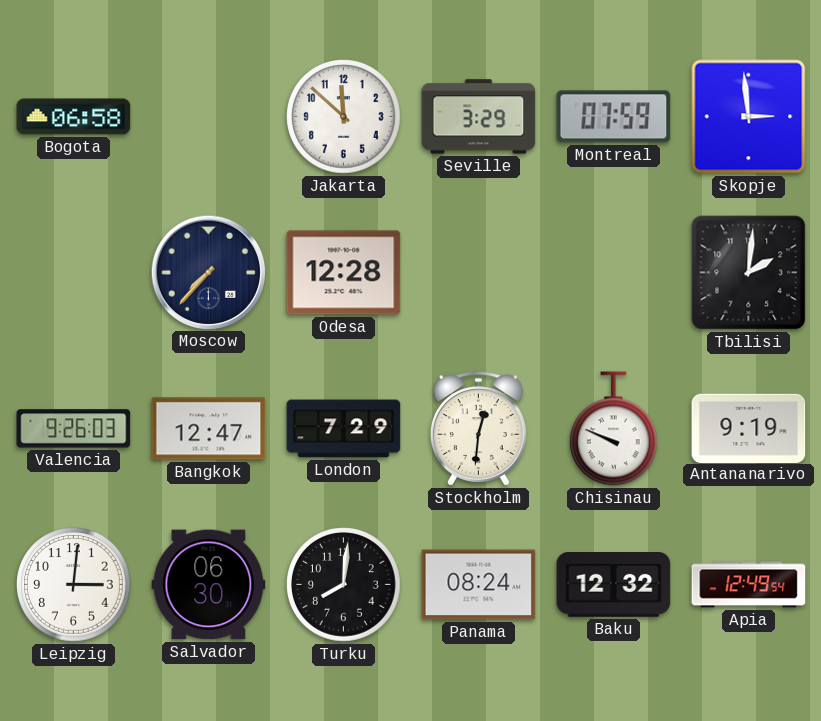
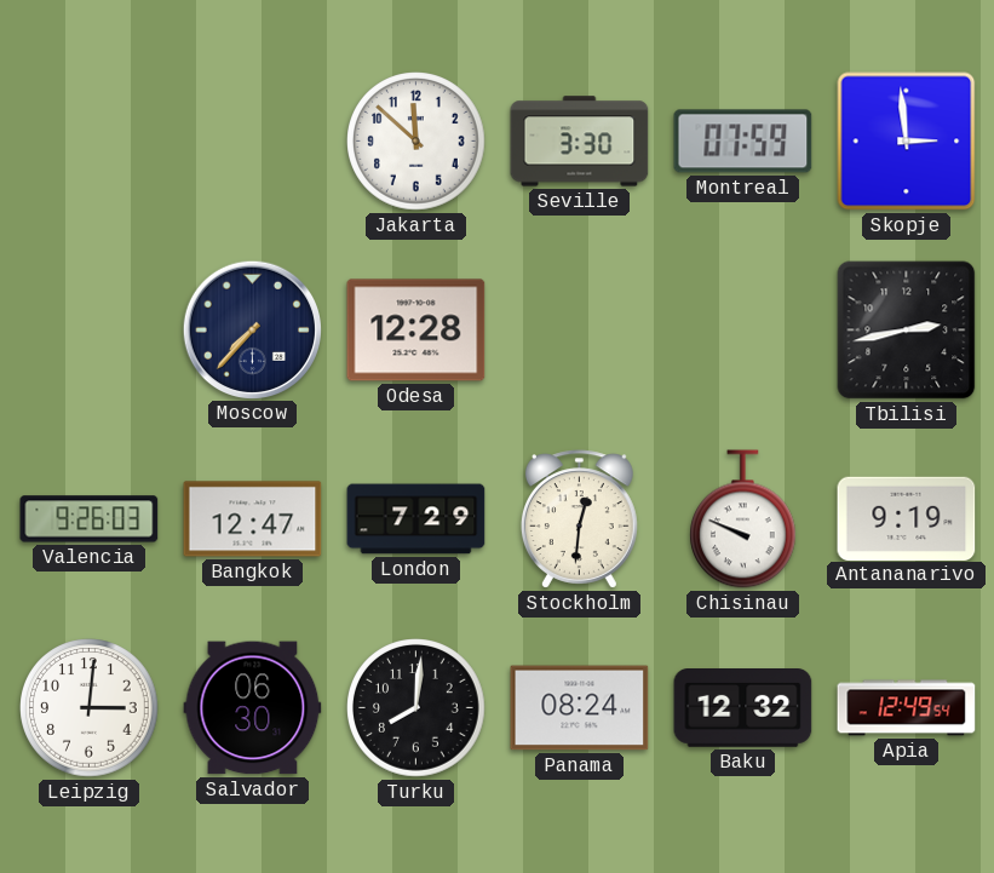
Bogota: 06:58 -> none
Seville: 3:29 -> 3:30
Tbilisi: 2:01 -> 2:43
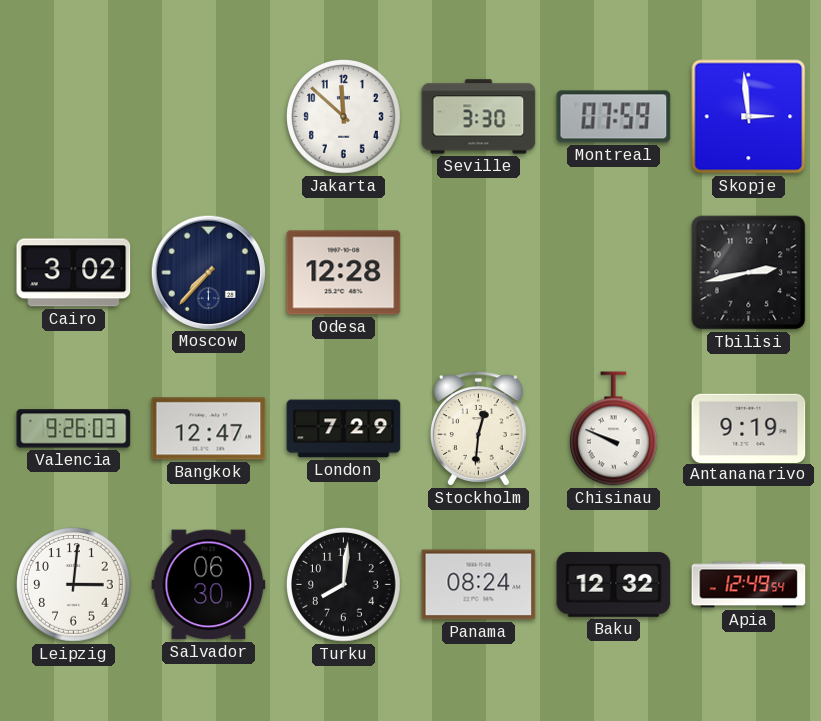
Cairo: none -> 3:02
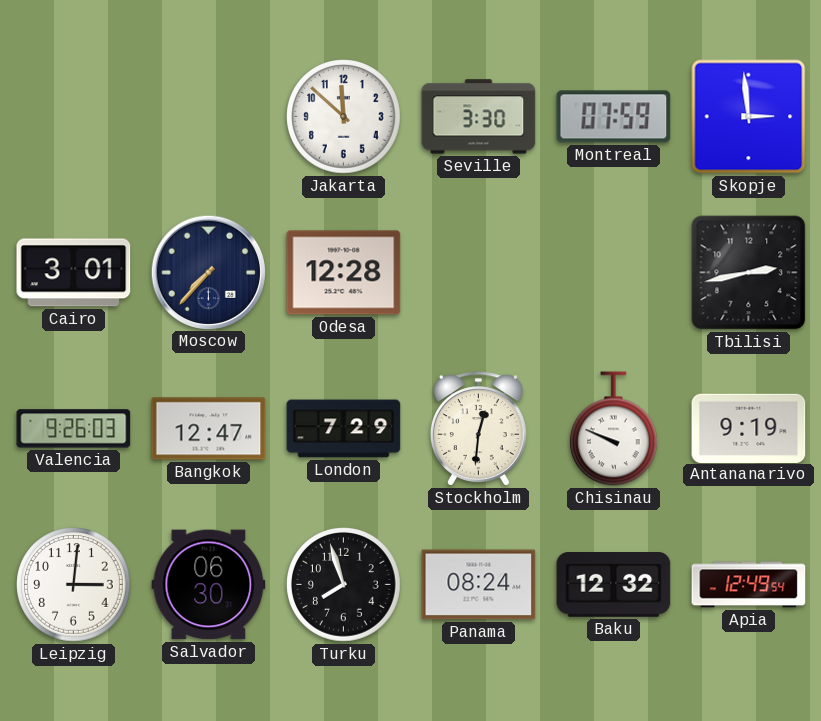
Cairo: 3:02 -> 3:01
Turku: 8:01 -> 7:57
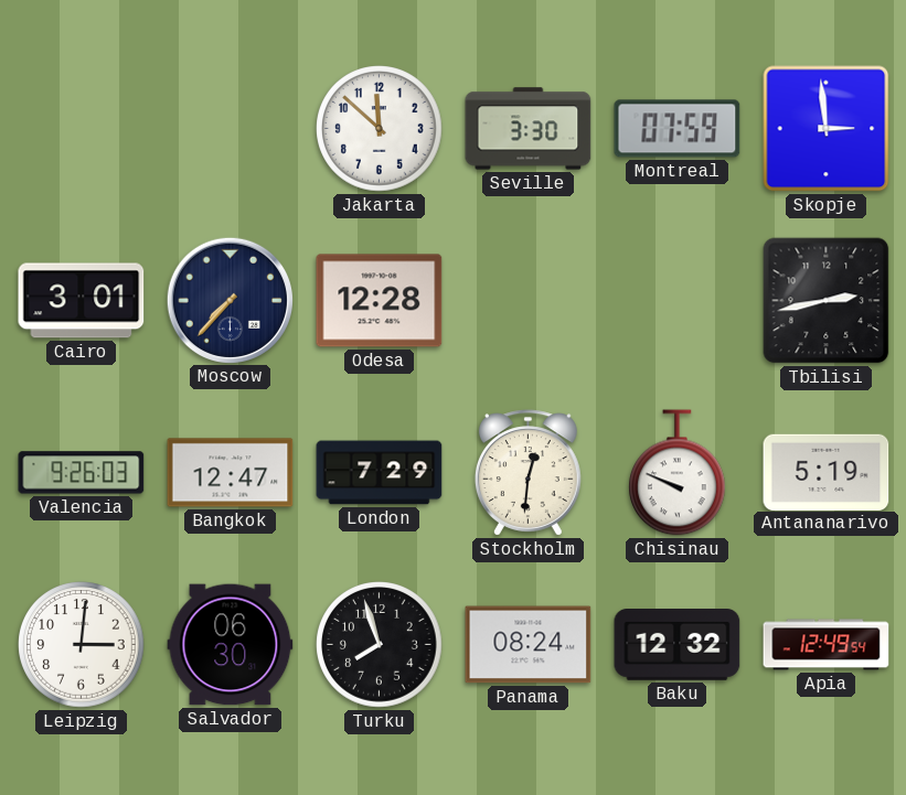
Antananarivo: 9:19 -> 5:19
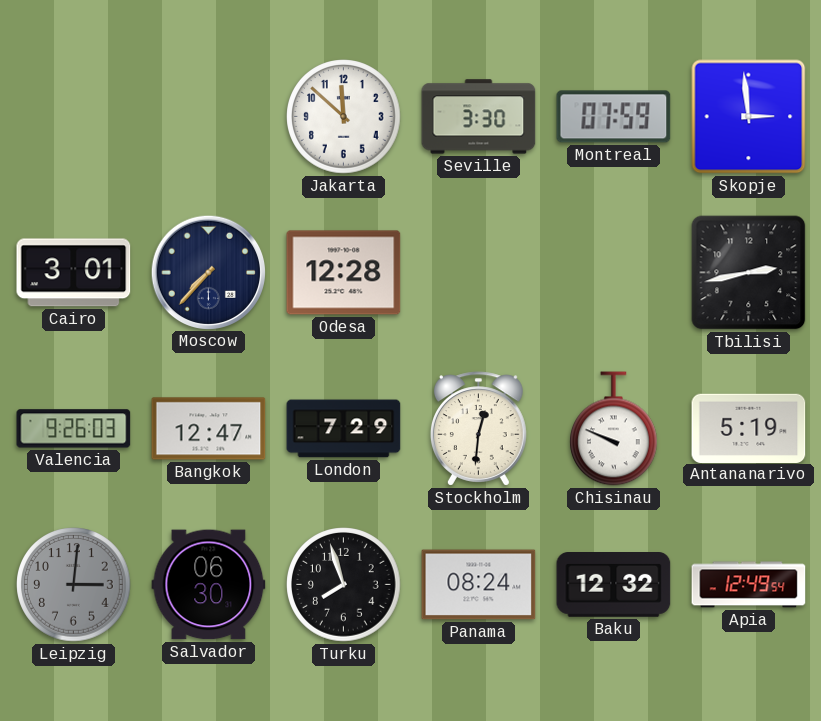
Leipzig dial: white -> grey
